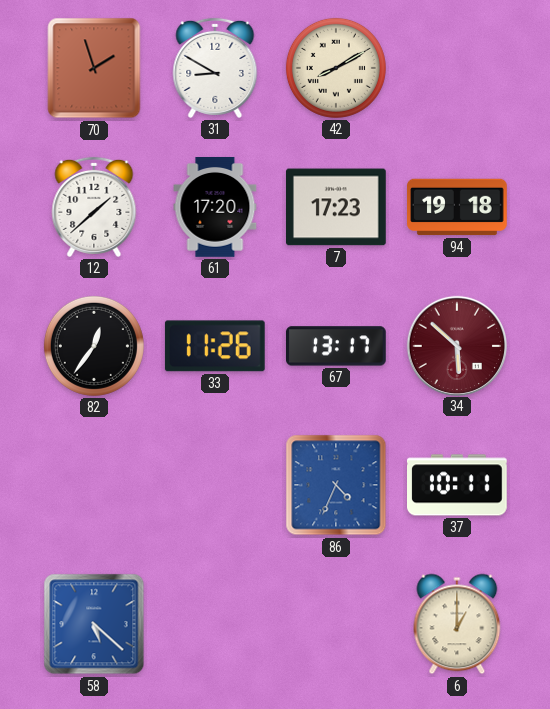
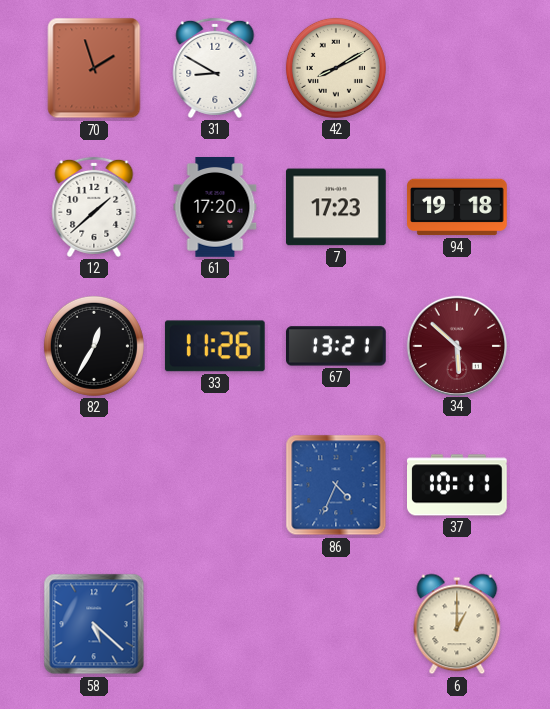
82: 12:36 -> 12:35
67: 13:17 -> 13:21
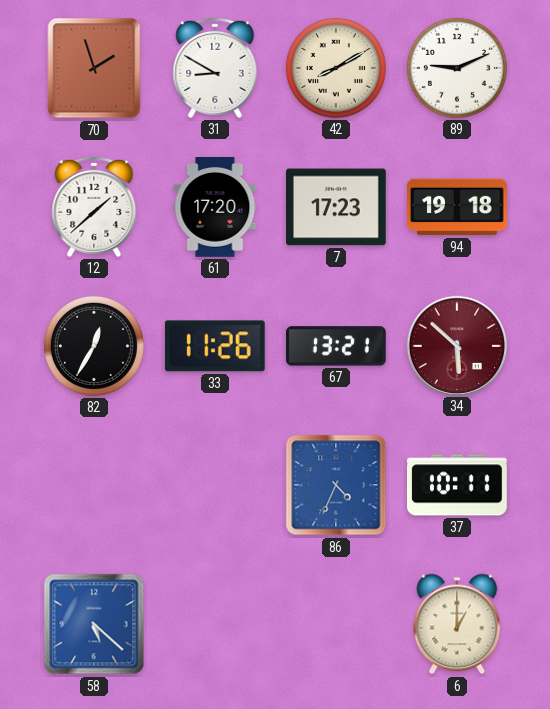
89: none -> 9:11
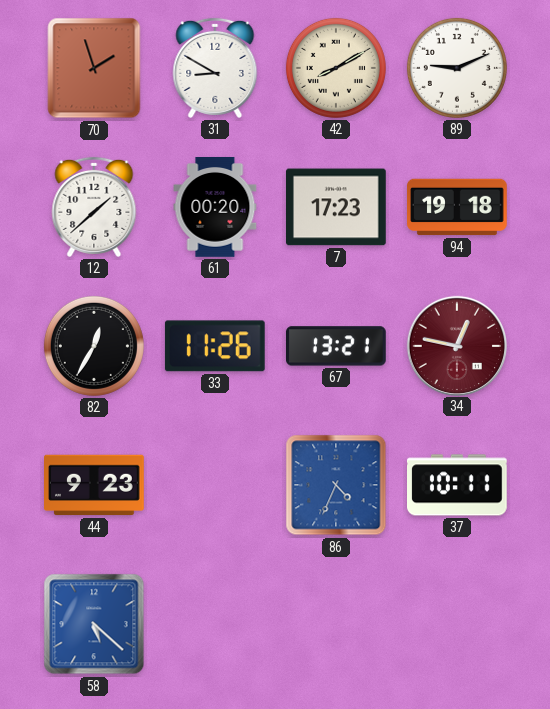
61: 17:20 -> 00:20
34: 5:52 -> 12:47
44: none -> 9:23
6: 1:00 -> none
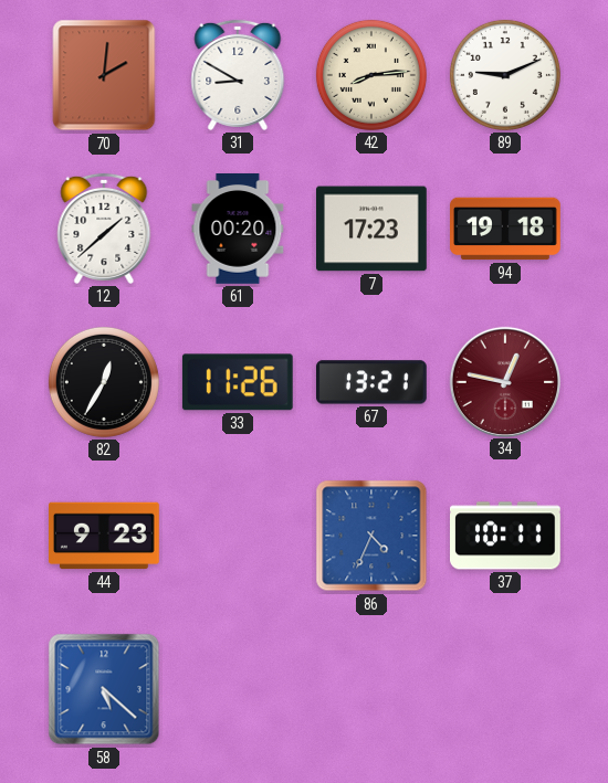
70: 1:57 -> 2:01
42: 8:10 -> 8:14
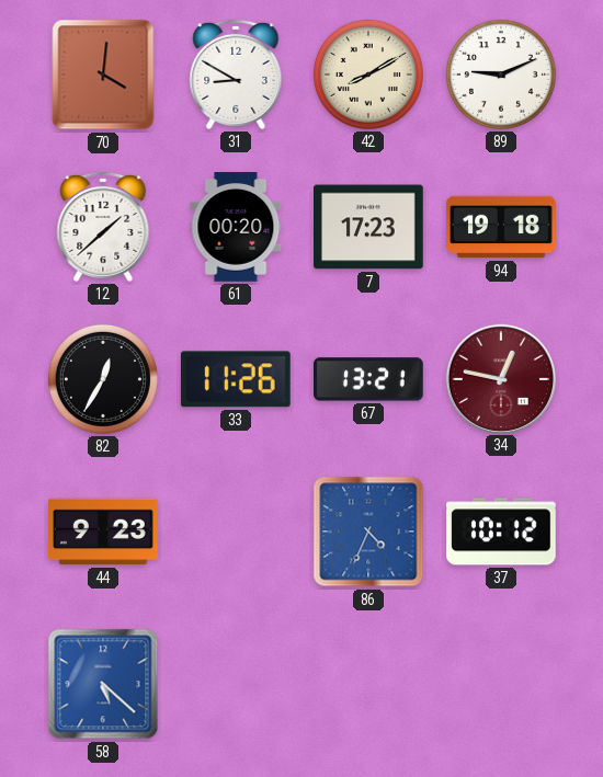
70: 2:01 -> 4:01
42: 8:14 -> 8:10
37: 10:11 -> 10:12
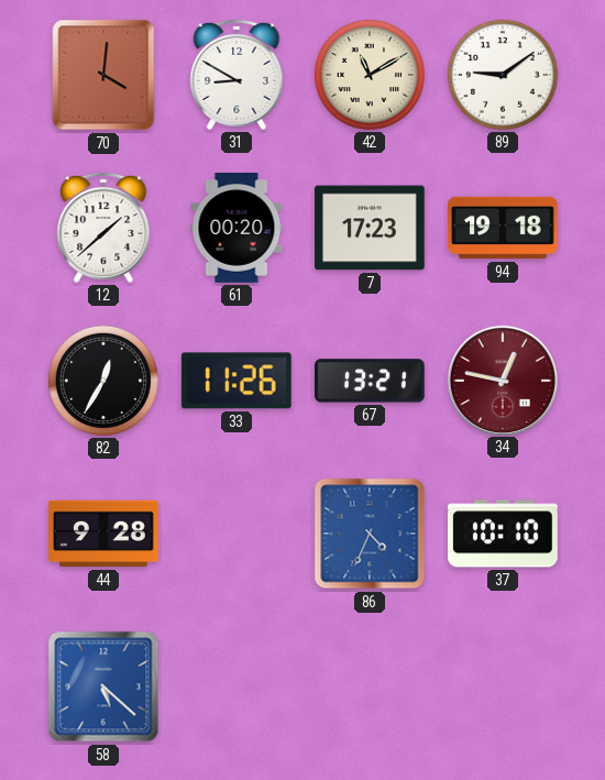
42: 8:10 -> 11:10
89: 9:11 -> 9:09
44: 9:23 -> 9:28
37: 10:12 -> 10:10
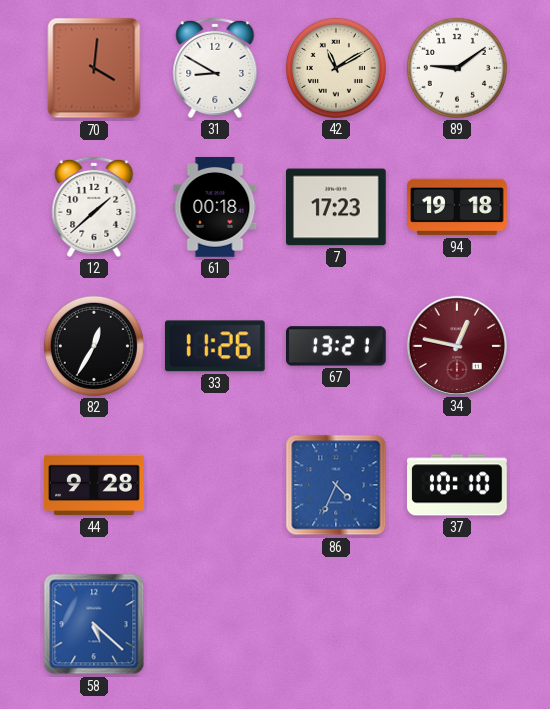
61: 00:20 -> 00:18
